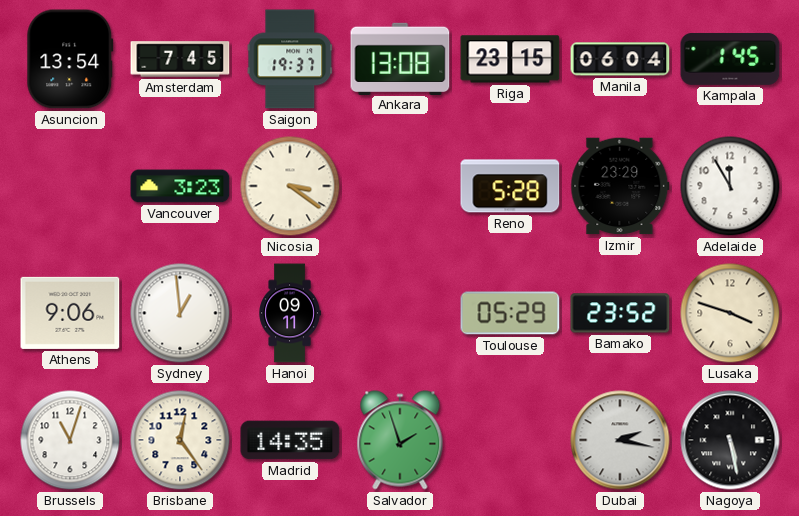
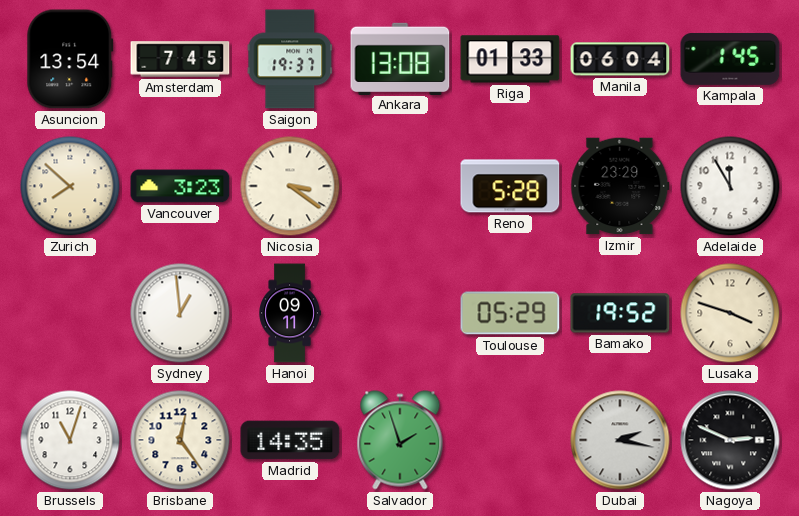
Riga: 23:15 -> 01:33
Zurich: none -> 7:52
Athens: 9:06 -> none
Bamako: 23:52 -> 19:52
Nagoya: 5:28 -> 2:49
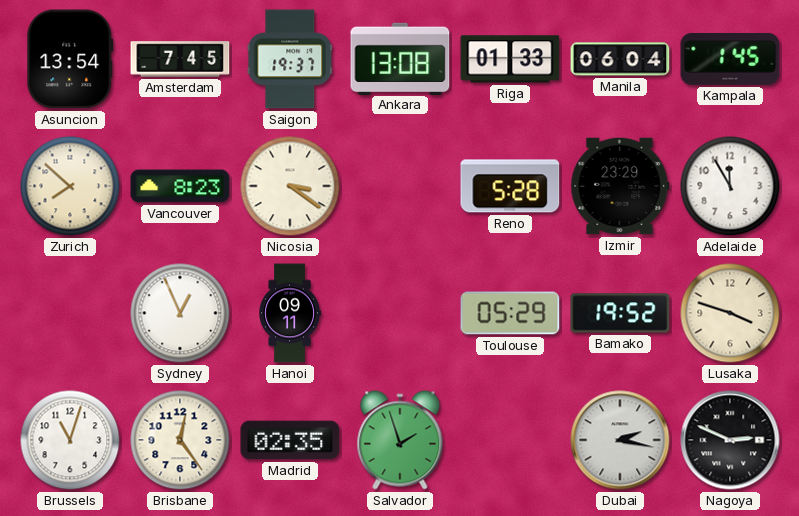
Vancouver: 3:23 -> 8:23
Sydney: 12:59 -> 12:56
Madrid: 14:35 -> 02:35
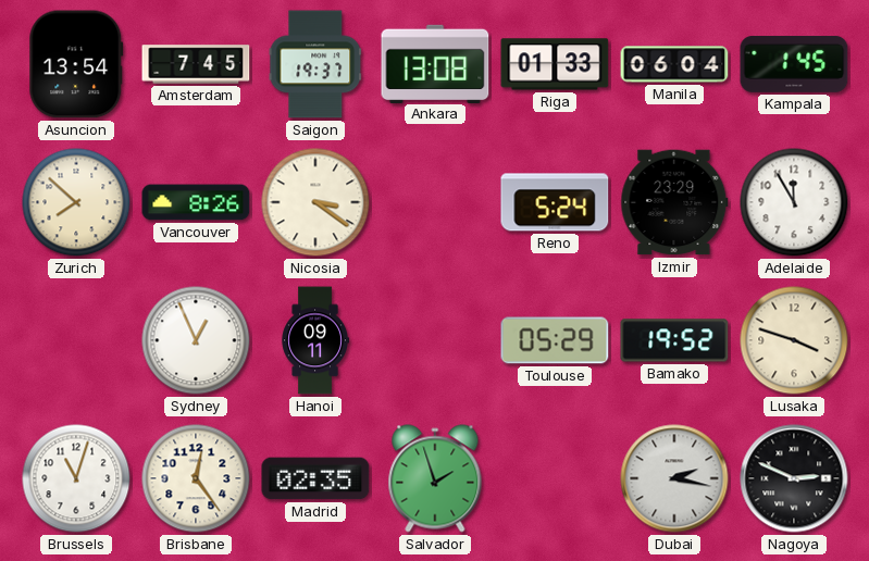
Vancouver: 8:23 -> 8:26
Reno: 5:28 -> 5:24
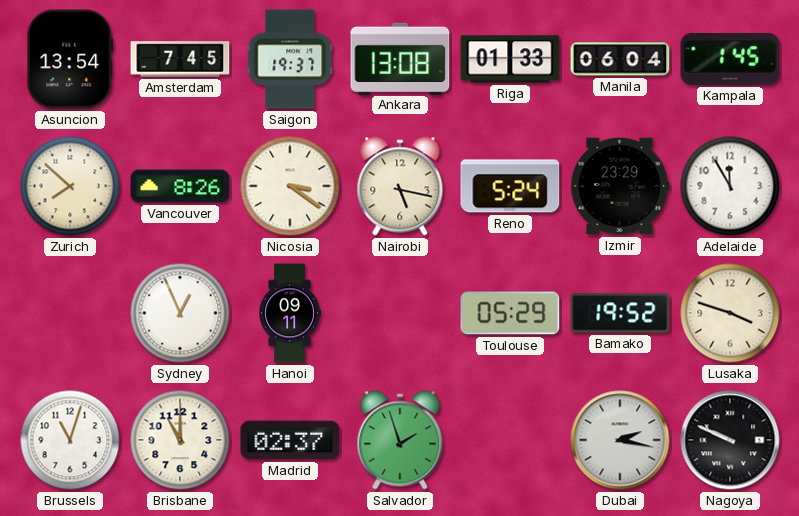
Nairobi: none -> 5:17
Brisbane: 12:24 -> 11:00
Madrid: 02:35 -> 02:37
Nagoya: 2:49 -> 9:49
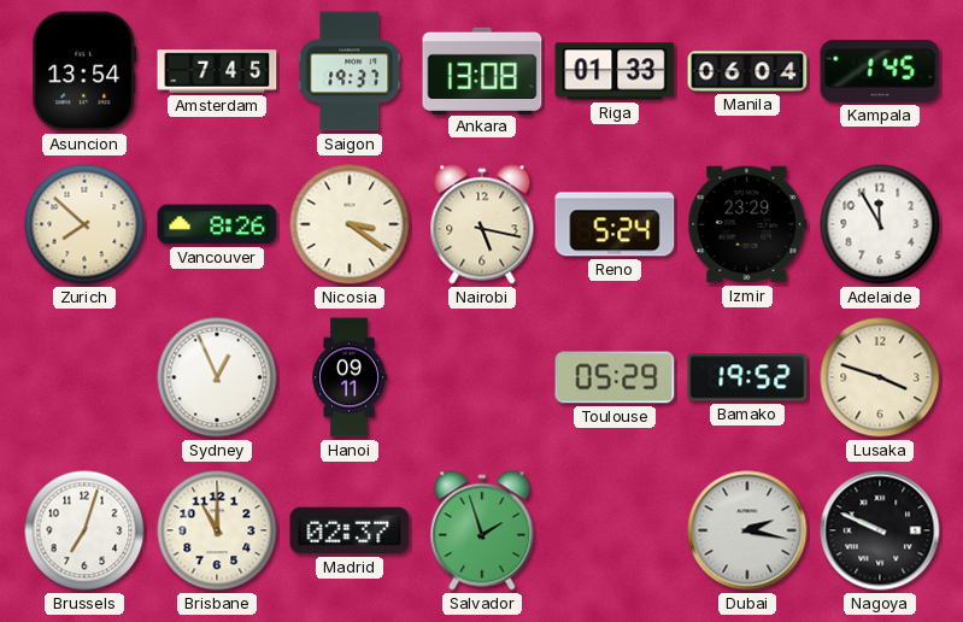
Brussels: 11:03 -> 7:03
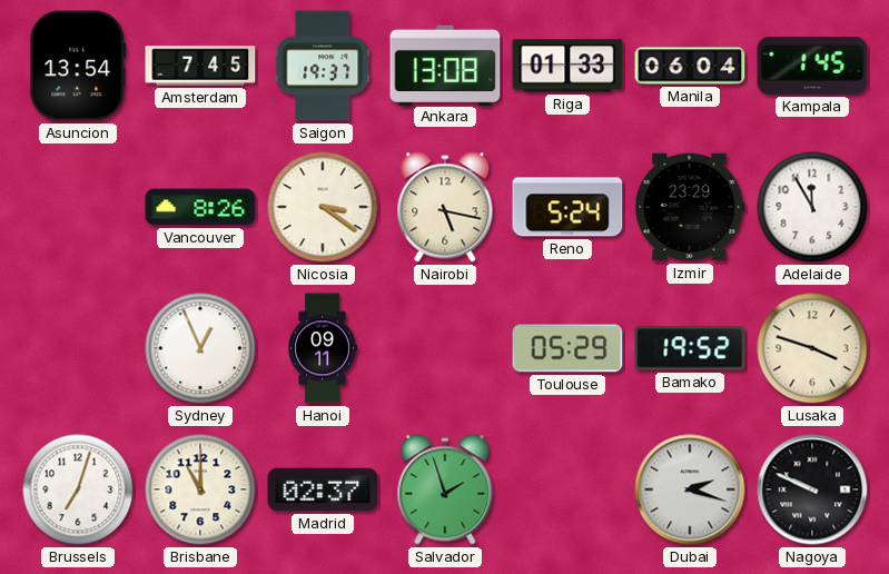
Zurich: 7:52 -> none
Dubai: 2:17 -> 2:18
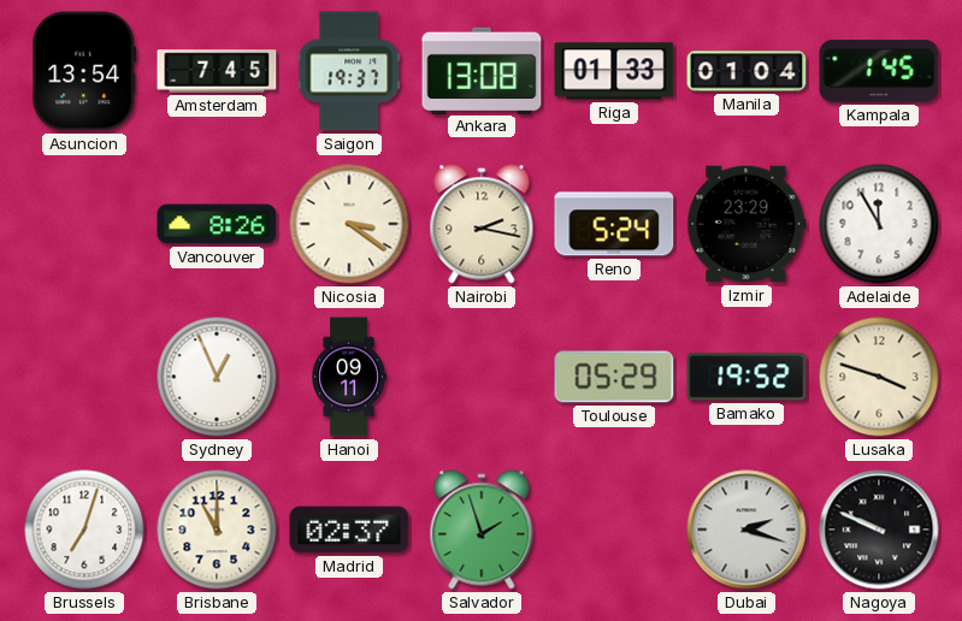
Manila: 06:04 -> 01:04
Nairobi: 5:17 -> 2:17
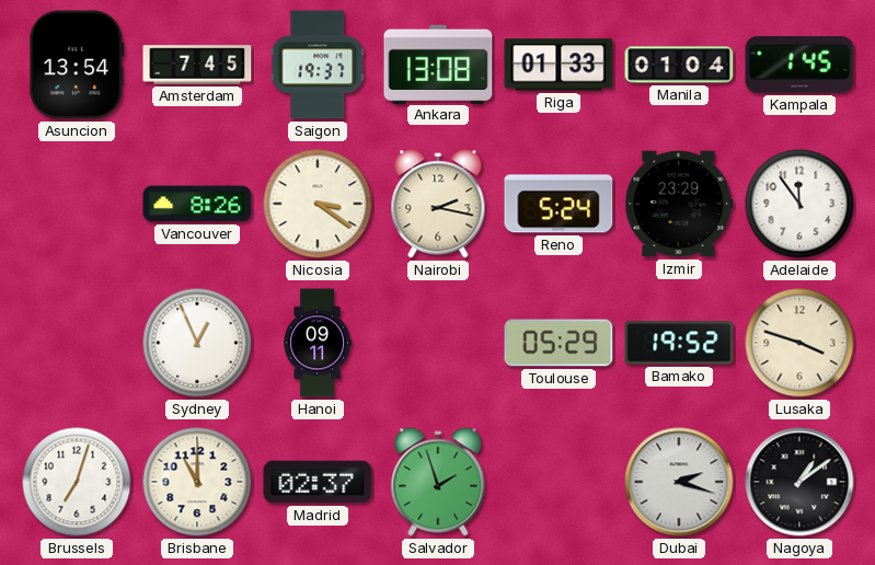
Adelaide: 11:55 -> 11:54
Nagoya: 9:49 -> 1:09
